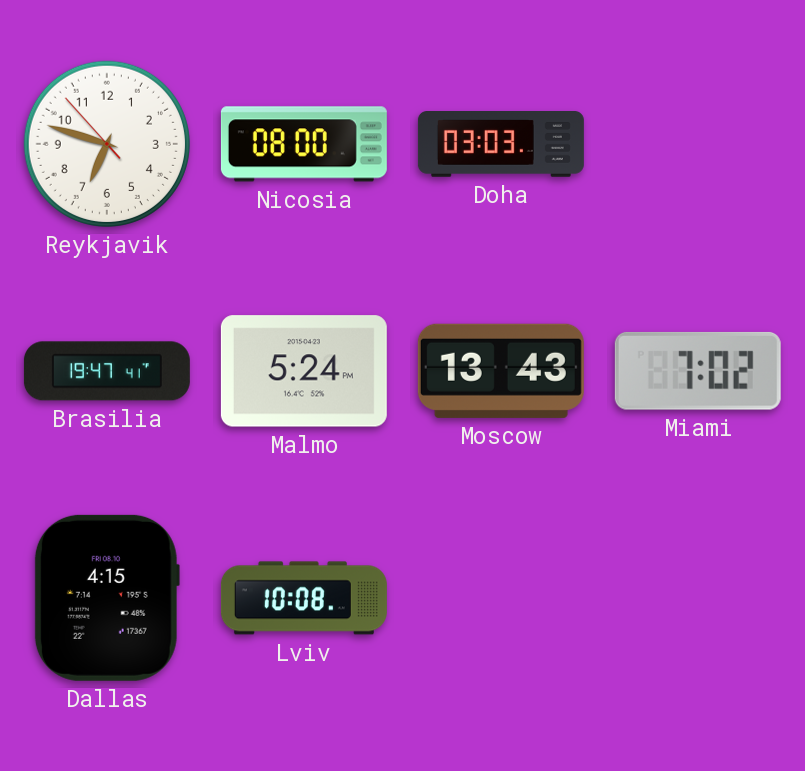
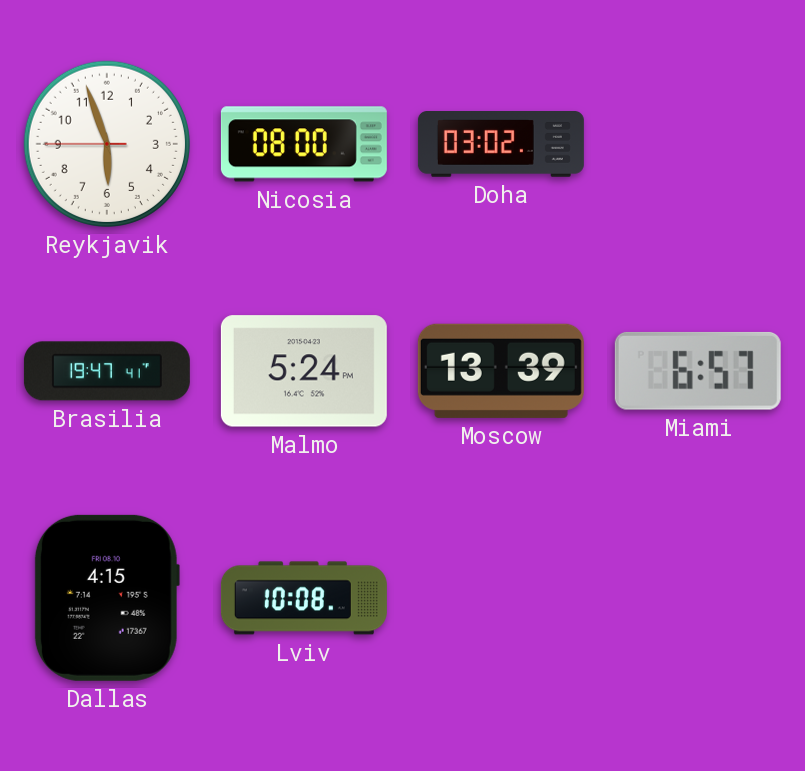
Reykjavik: 6:47 -> 5:56
Doha: 03:03 -> 03:02
Moscow: 13:43 -> 13:39
Miami: 7:02 -> 6:57
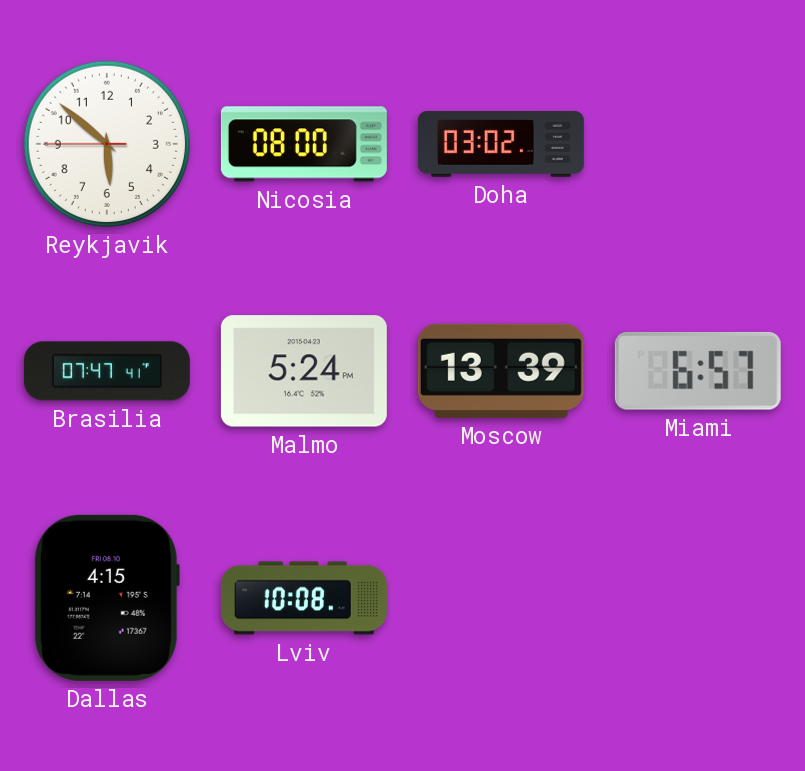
Reykjavik: 5:56 -> 5:51
Brasilia: 19:47 -> 07:47
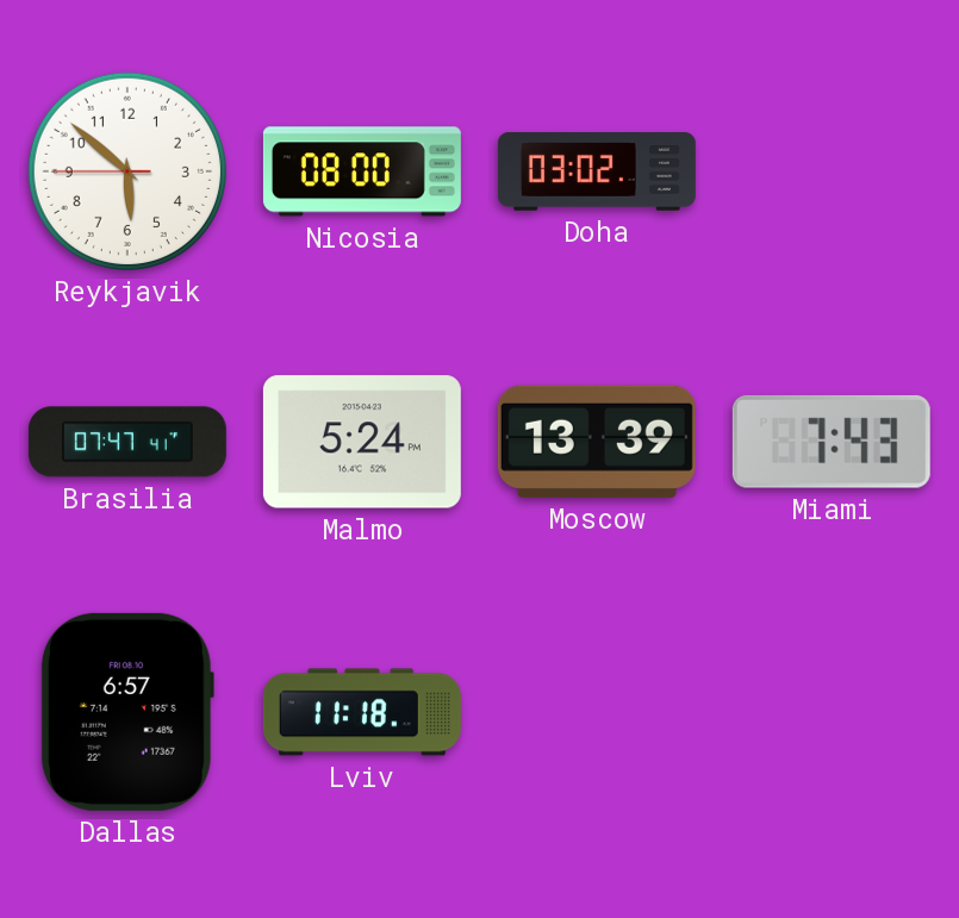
Miami: 6:57 -> 7:43
Dallas: 4:15 -> 6:57
Lviv: 10:08 -> 11:18
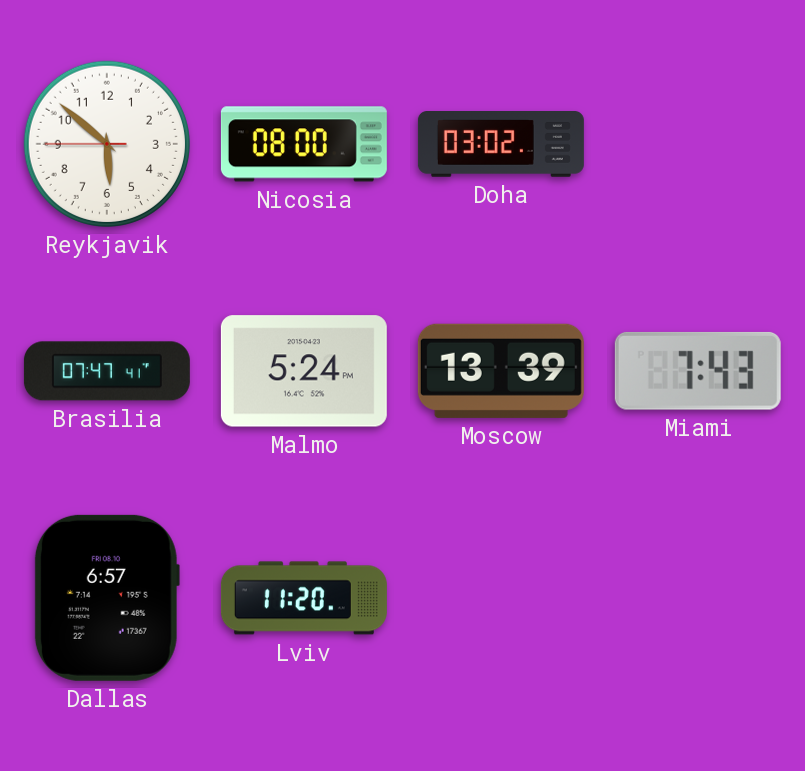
Lviv: 11:18 -> 11:20
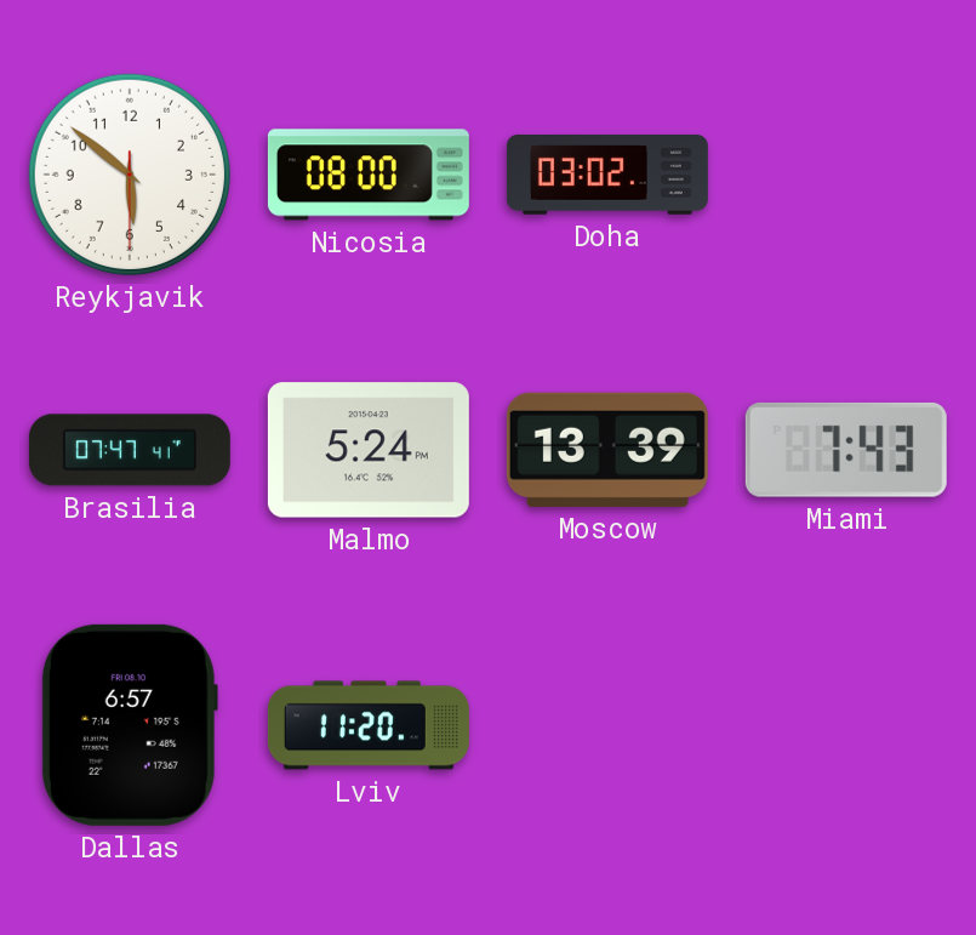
Reykjavik: 5:51:45 -> 5:51:30
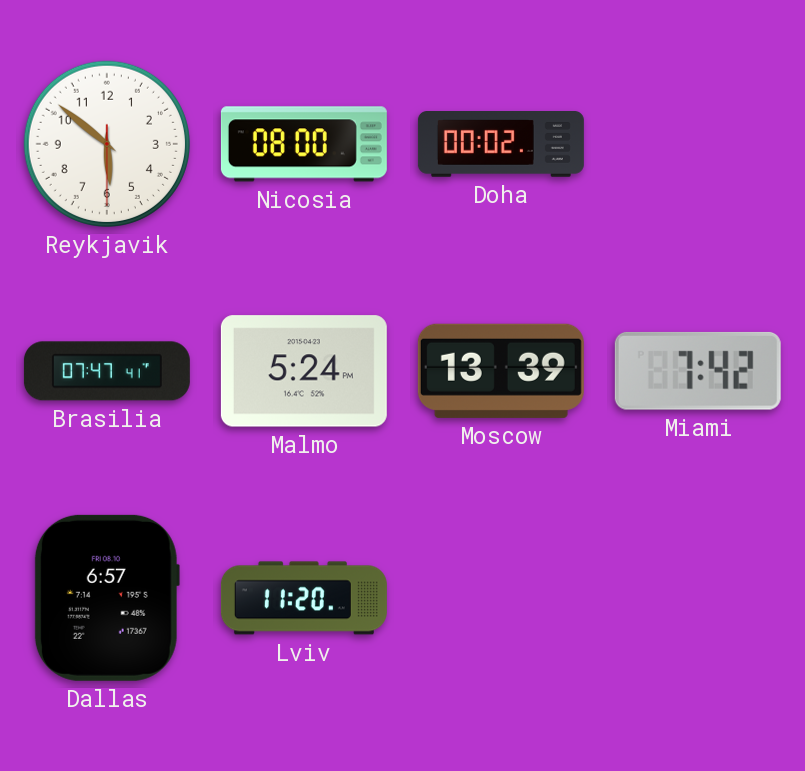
Doha: 03:02 -> 00:02
Miami: 7:43 -> 7:42
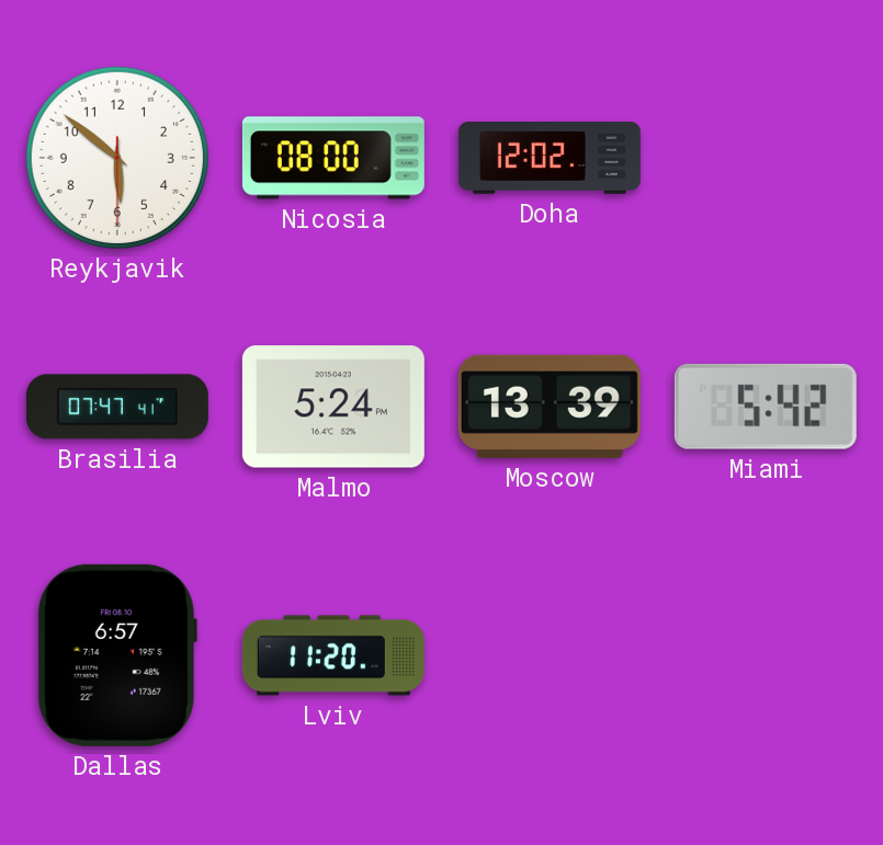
Doha: 00:02 -> 12:02
Miami: 7:42 -> 5:42
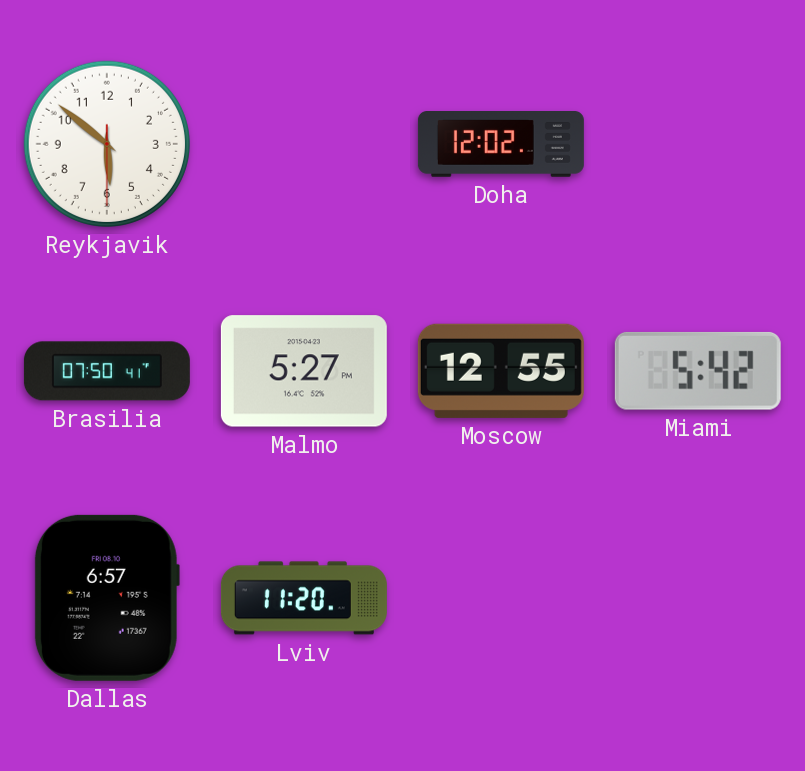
Nicosia: 08:00 -> none
Brasilia: 07:47 -> 07:50
Malmo: 5:24 -> 5:27
Moscow: 13:39 -> 12:55
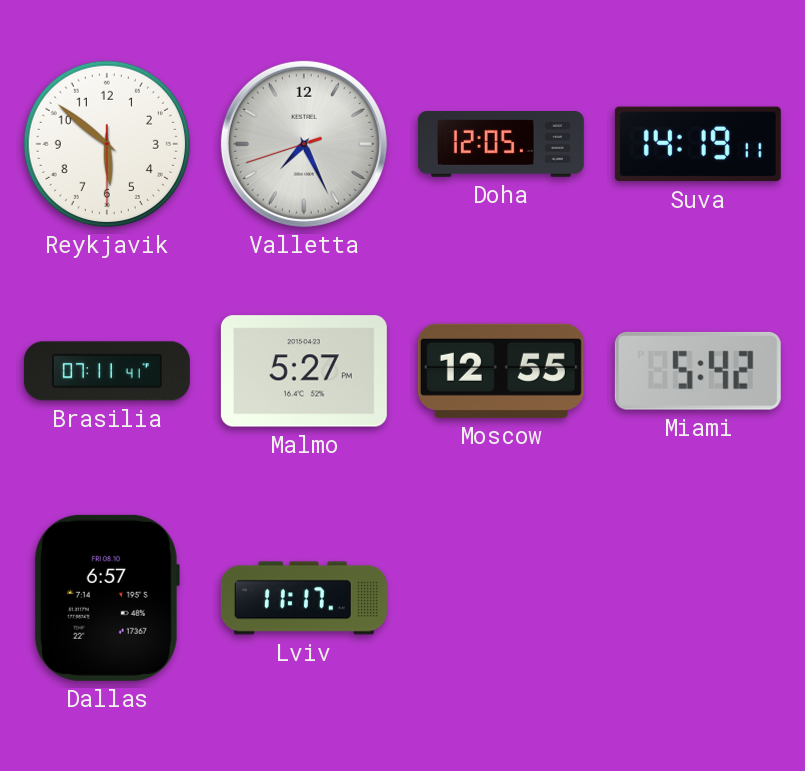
Valletta: none -> 7:25
Doha: 12:02 -> 12:05
Suva: none -> 14:19
Brasilia: 07:50 -> 07:11
Lviv: 11:20 -> 11:17
